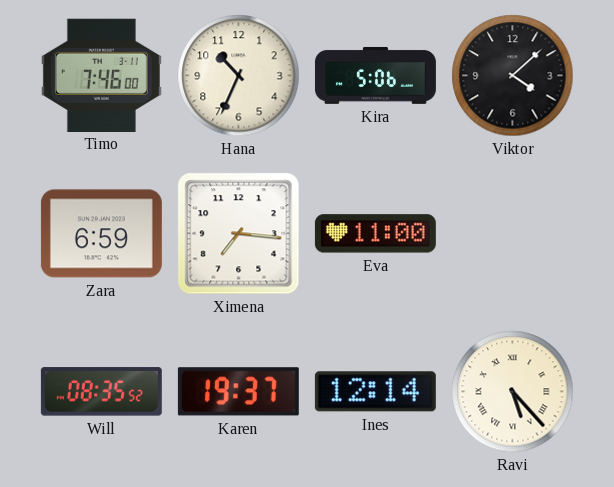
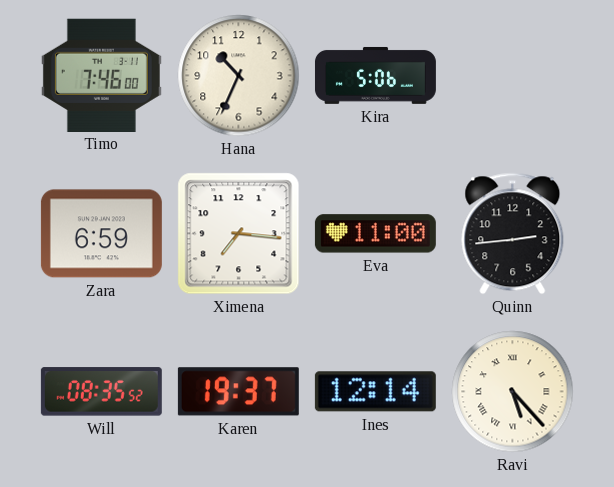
Viktor: 4:08 -> none
Quinn: none -> 2:44
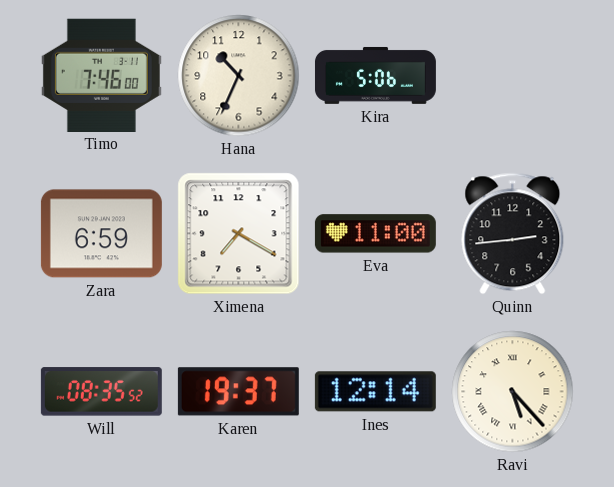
Ximena: 7:16 -> 7:20
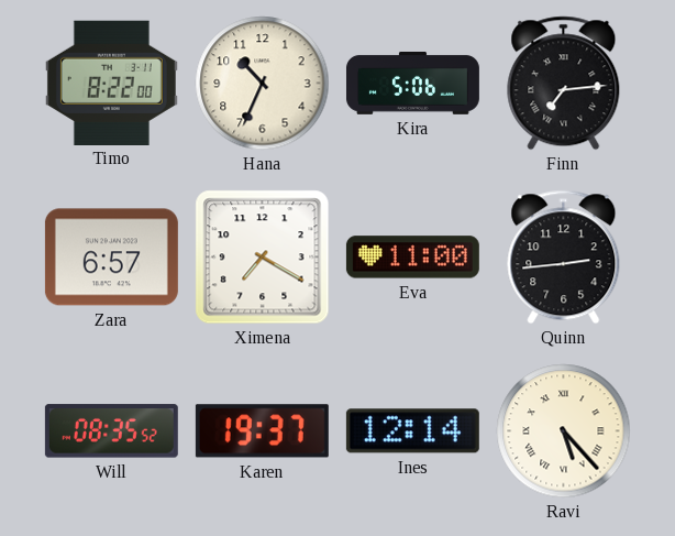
Timo: 7:46 -> 8:22
Finn: none -> 7:14
Zara: 6:59 -> 6:57
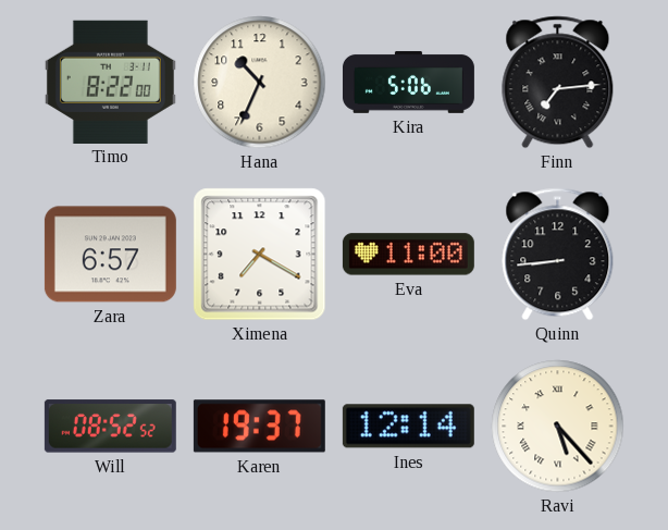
Quinn: 2:44 -> 8:44
Will: 08:35 -> 08:52
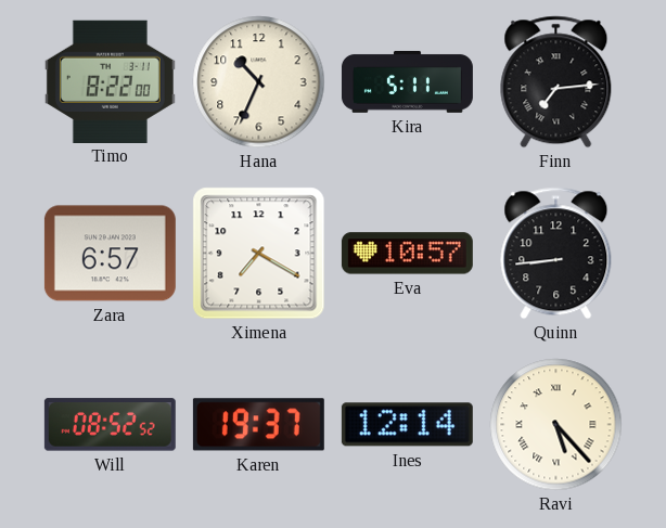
Kira: 5:06 -> 5:11
Eva: 11:00 -> 10:57
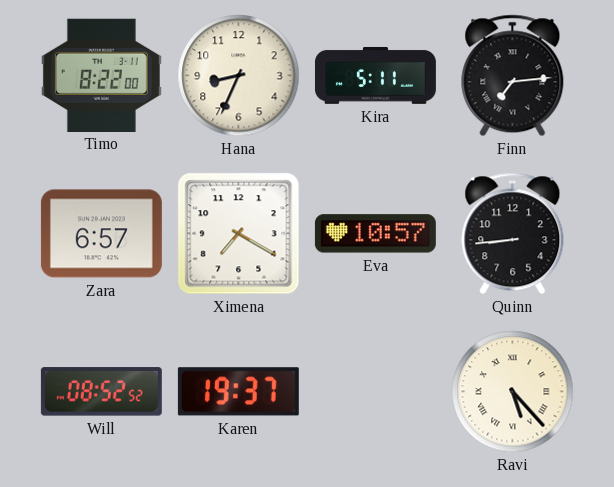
Hana: 10:34 -> 8:34
Ines: 12:14 -> none
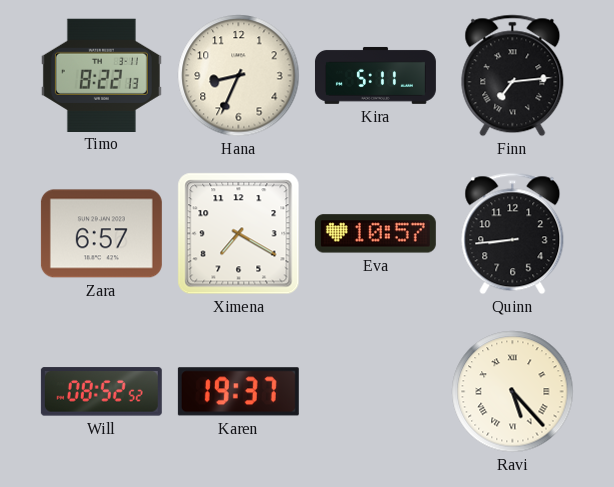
Timo: 8:22:00 -> 8:22:13
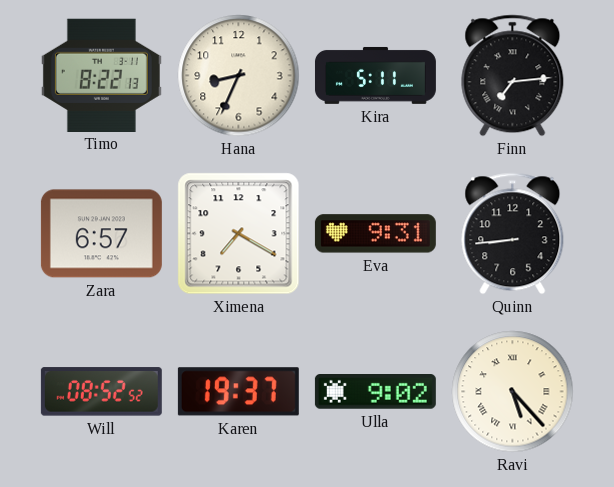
Eva: 10:57 -> 9:31
Ulla: none -> 9:02
